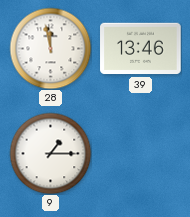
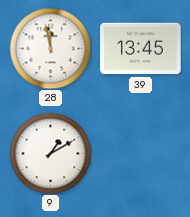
39: 13:46 -> 13:45
9: 1:15 -> 1:10
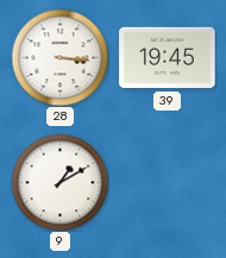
28: 11:58 -> 3:16
39: 13:45 -> 19:45
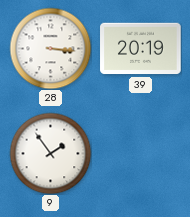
39: 19:45 -> 20:19
9: 1:10 -> 1:54
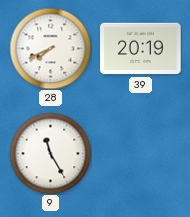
28: 3:16 -> 7:41
9: 1:54 -> 11:25
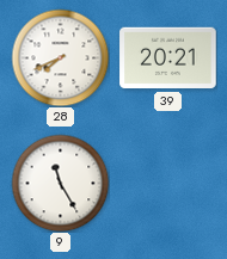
39: 20:19 -> 20:21
